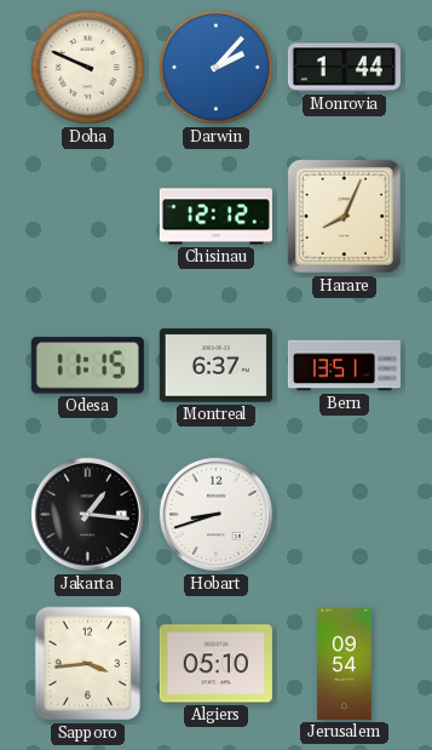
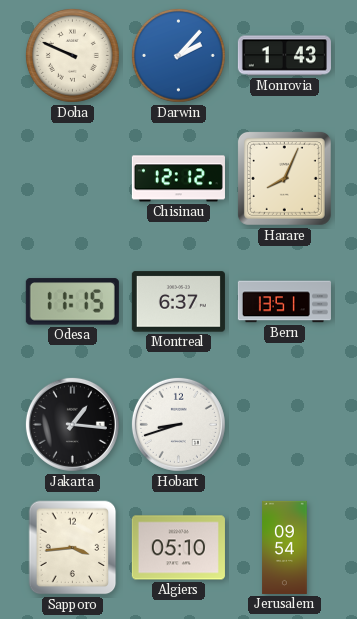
Monrovia: 1:44 -> 1:43
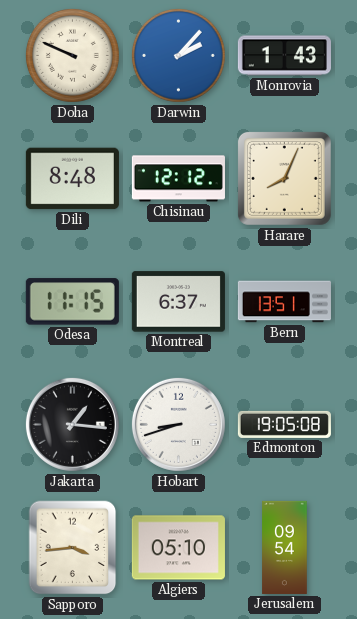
Dili: none -> 8:48
Edmonton: none -> 19:05
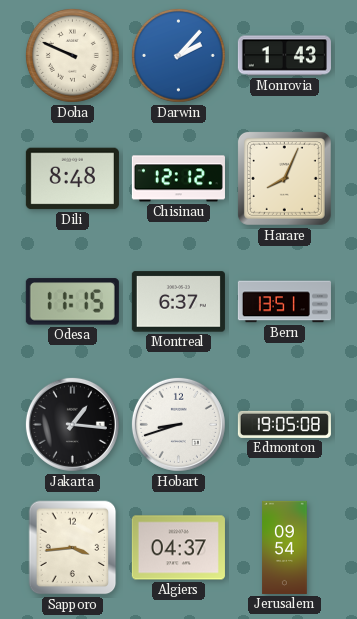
Algiers: 05:10 -> 04:37
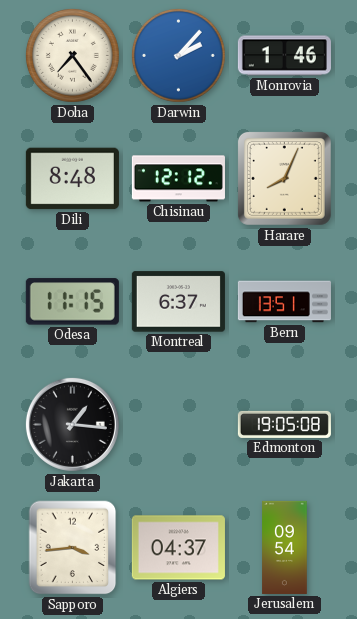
Doha: 9:49 -> 7:24
Monrovia: 1:43 -> 1:46
Hobart: 8:42 -> none
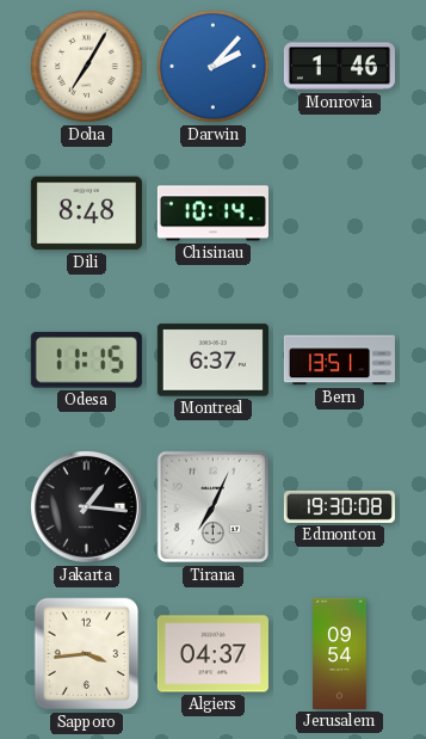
Doha: 7:24 -> 7:05
Chisinau: 12:12 -> 10:14
Harare: 8:04 -> none
Tirana: none -> 7:04
Edmonton: 19:05 -> 19:30
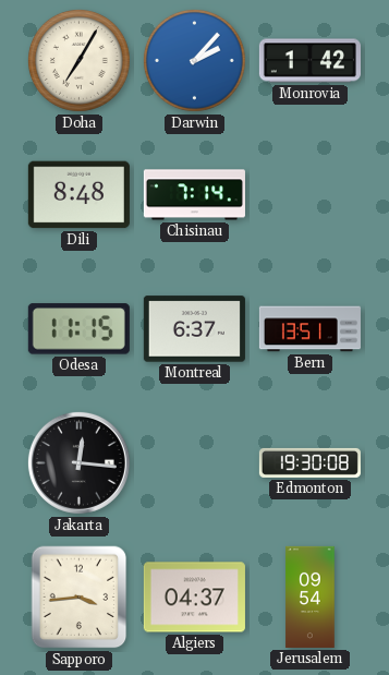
Monrovia: 1:46 -> 1:42
Chisinau: 10:14 -> 7:14
Jakarta: 1:16 -> 12:16
Tirana: 7:04 -> none
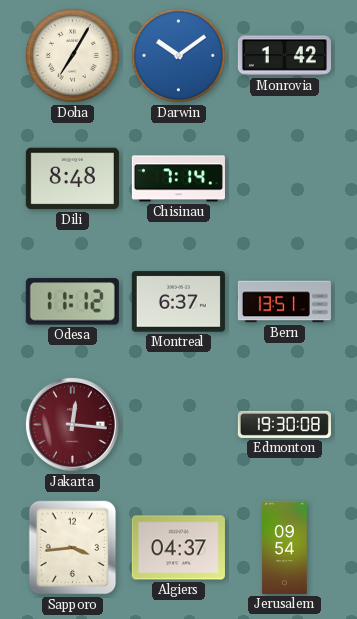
Darwin: 2:07 -> 10:09
Odesa: 11:15 -> 11:12
Jakarta dial: black -> burgundy
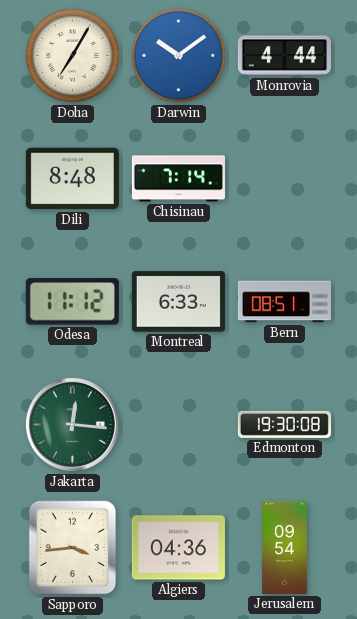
Monrovia: 1:42 -> 4:44
Montreal: 6:37 -> 6:33
Bern: 13:51 -> 08:51
Jakarta dial: burgundy -> green
Algiers: 04:37 -> 04:36
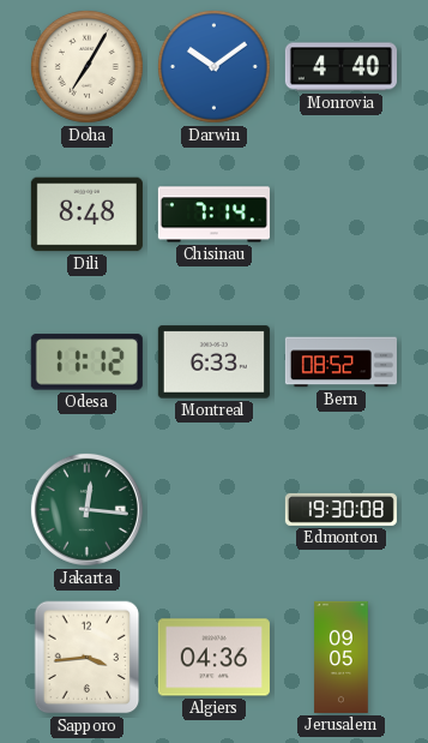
Monrovia: 4:44 -> 4:40
Bern: 08:51 -> 08:52
Jerusalem: 09:54 -> 09:05
